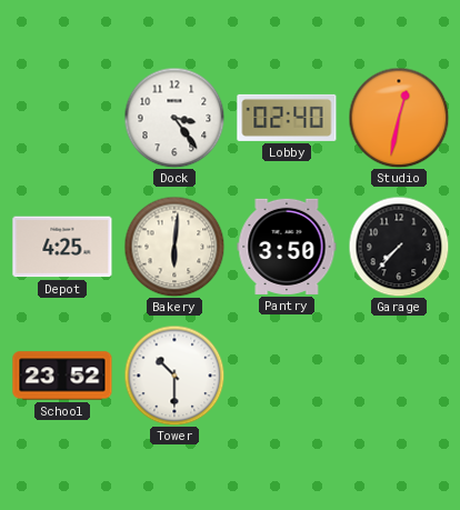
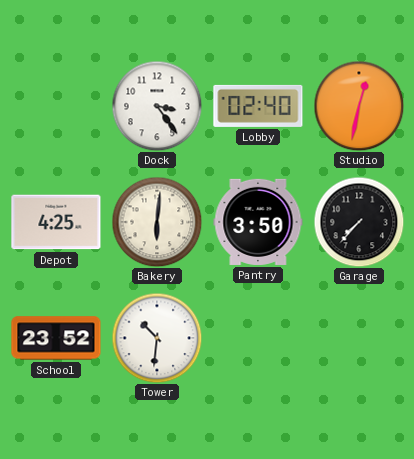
Tower: 10:30 -> 10:31
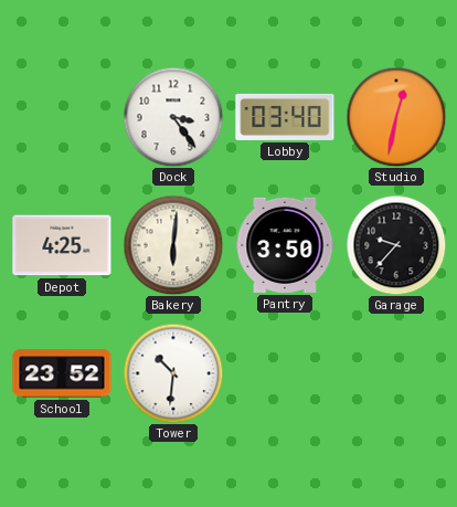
Lobby: 02:40 -> 03:40
Garage: 7:37 -> 9:37
